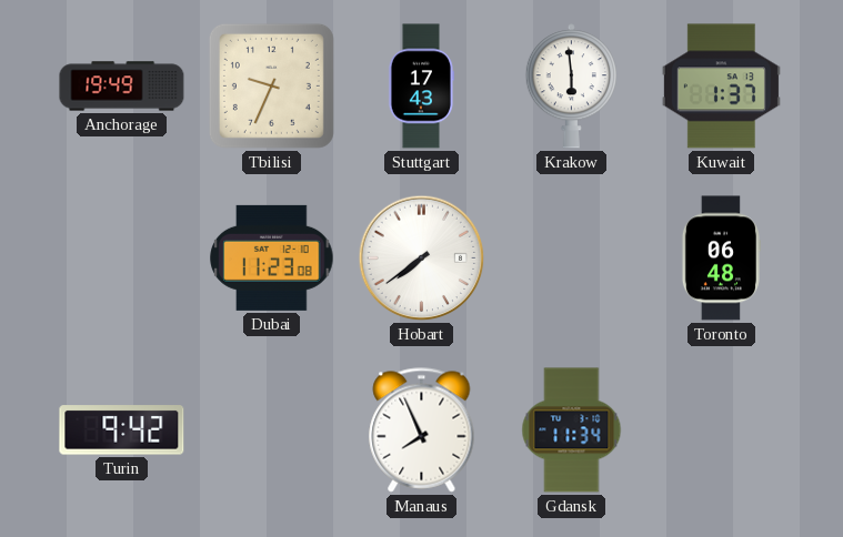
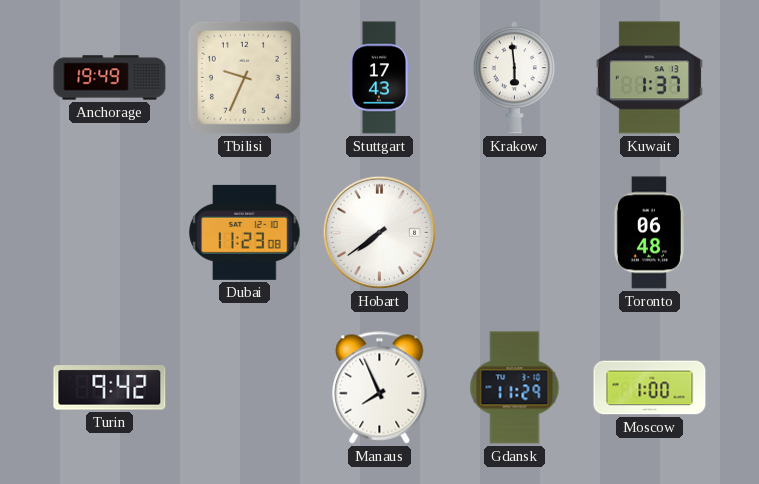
Gdansk: 11:34 -> 11:29
Moscow: none -> 1:00
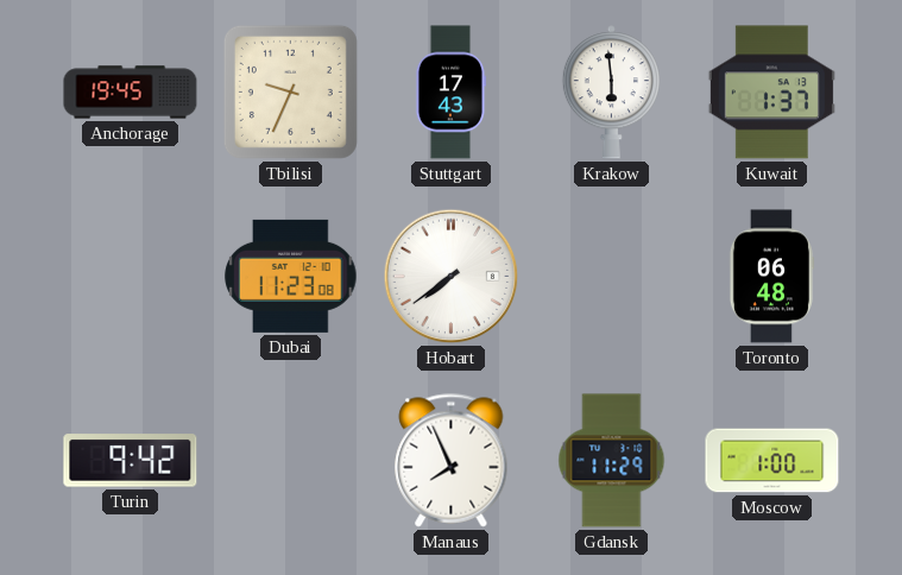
Anchorage: 19:49 -> 19:45
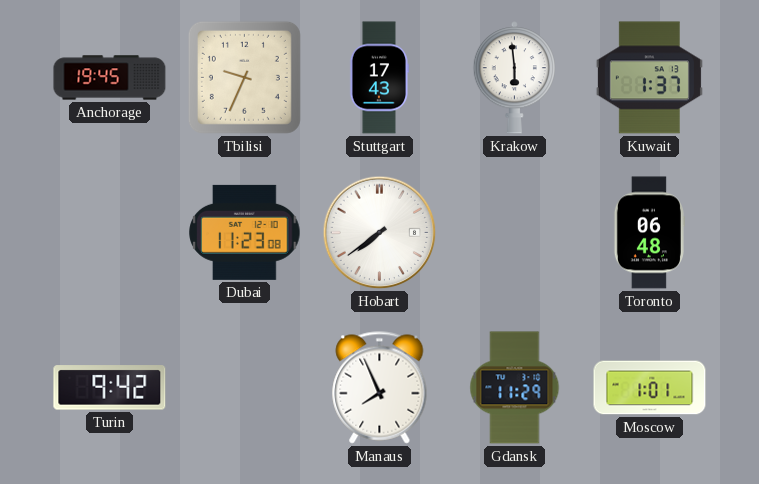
Moscow: 1:00 -> 1:01
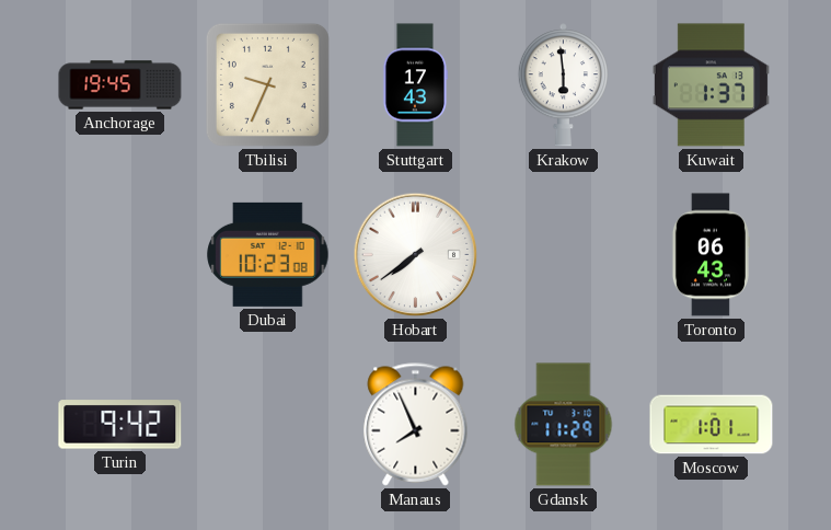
Dubai: 11:23 -> 10:23
Toronto: 06:48 -> 06:43
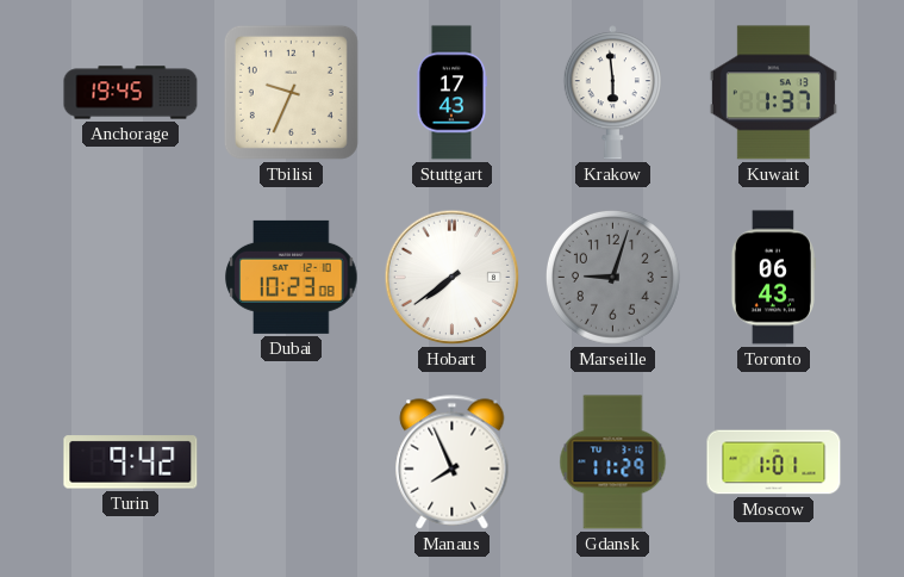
Marseille: none -> 9:03
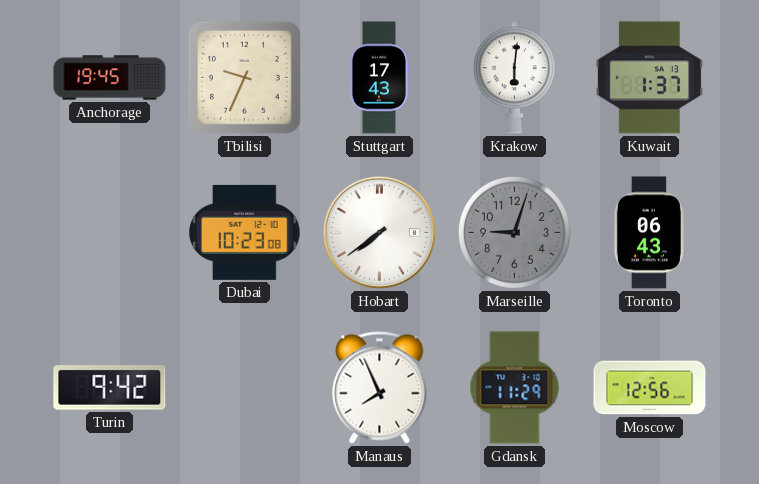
Krakow: 5:59 -> 6:01
Moscow: 1:01 -> 12:56
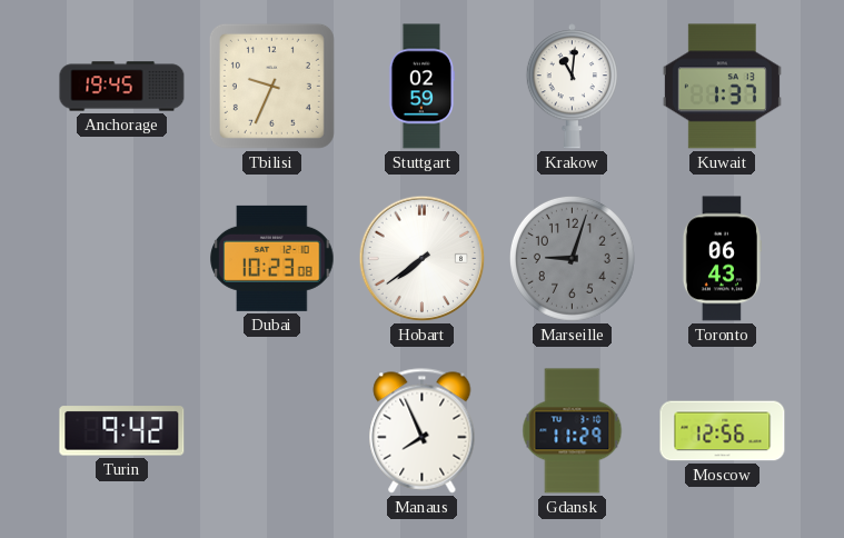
Stuttgart: 17:43 -> 02:59
Krakow: 6:01 -> 11:01
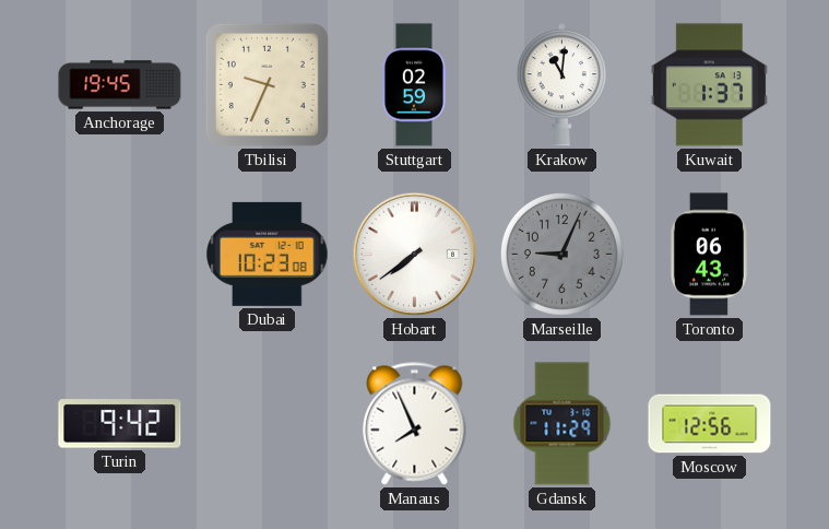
Marseille: 9:03 -> 9:04
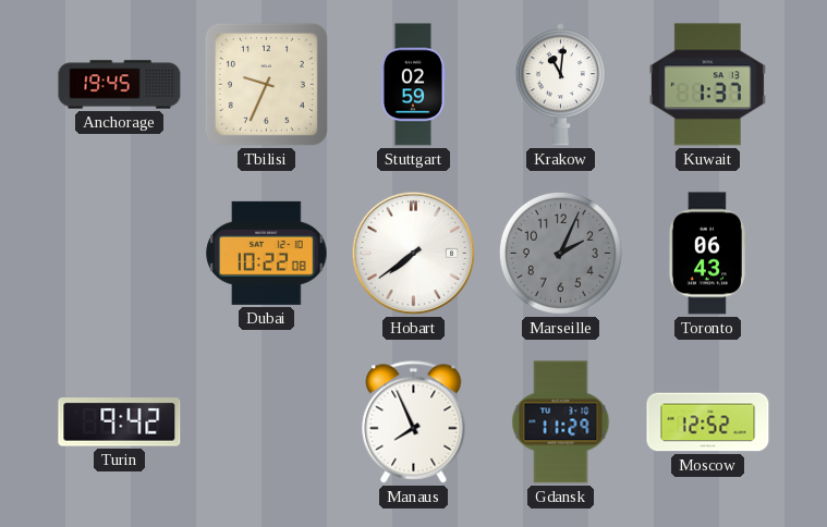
Dubai: 10:23 -> 10:22
Marseille: 9:04 -> 2:04
Moscow: 12:56 -> 12:52
